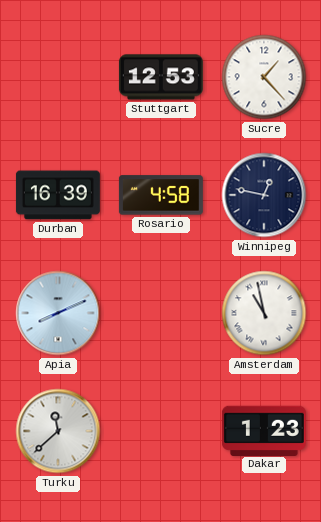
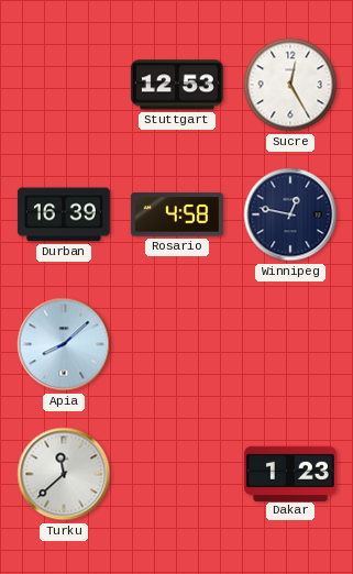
Sucre: 1:23 -> 12:25
Apia: 8:11 -> 8:08
Amsterdam: 10:58 -> none
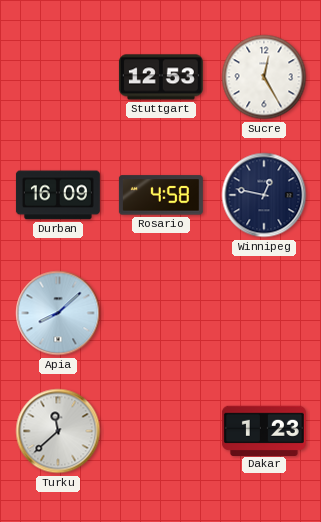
Durban: 16:39 -> 16:09
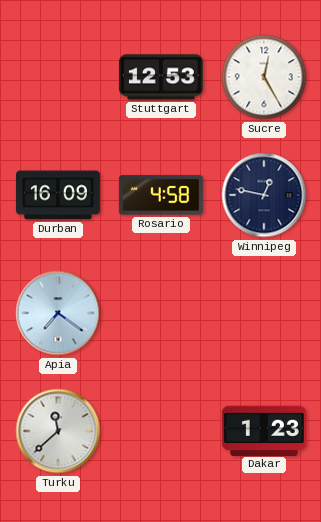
Apia: 8:08 -> 7:21
